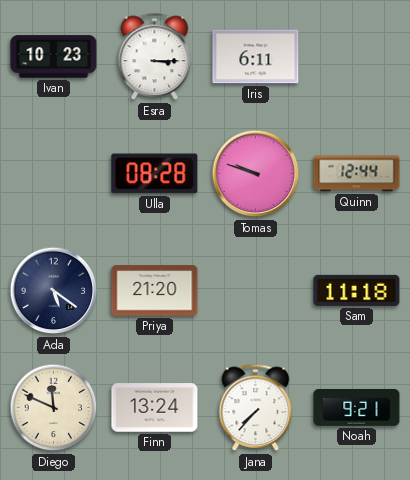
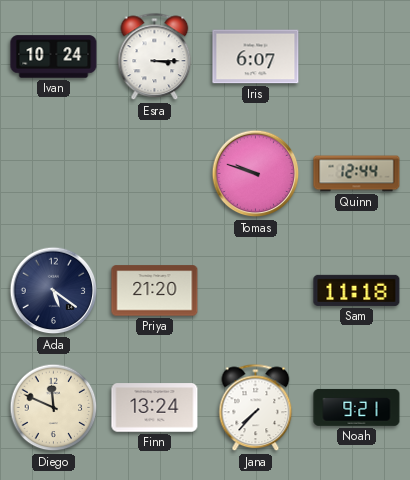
Ivan: 10:23 -> 10:24
Iris: 6:11 -> 6:07
Ulla: 08:28 -> none
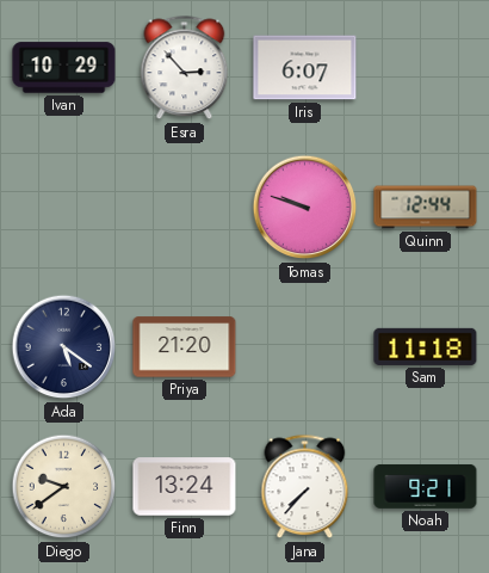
Ivan: 10:24 -> 10:29
Esra: 3:15 -> 2:53
Diego: 11:49 -> 9:39
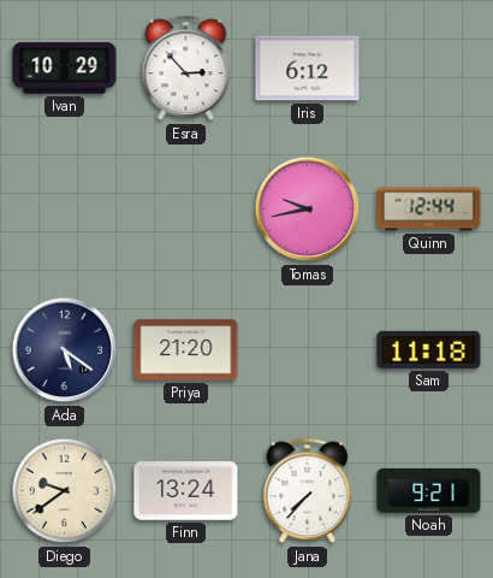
Iris: 6:07 -> 6:12
Tomas: 9:48 -> 9:43
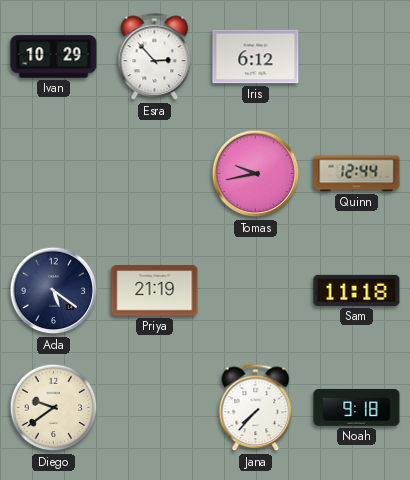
Priya: 21:20 -> 21:19
Finn: 13:24 -> none
Noah: 9:21 -> 9:18
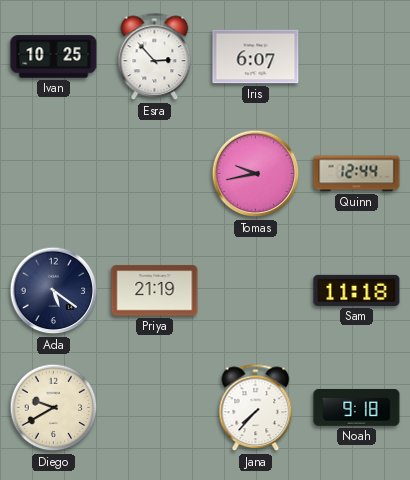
Ivan: 10:29 -> 10:25
Iris: 6:12 -> 6:07
Diego: 9:39 -> 9:40
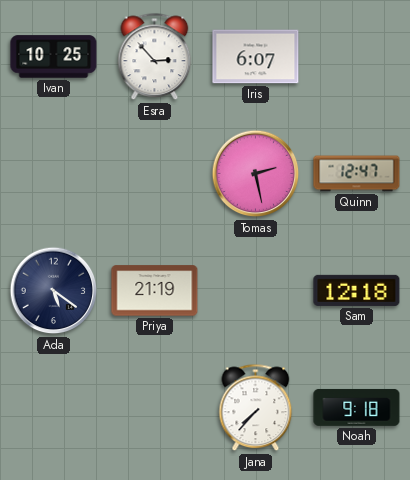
Tomas: 9:43 -> 2:28
Quinn: 12:44 -> 12:47
Sam: 11:18 -> 12:18
Diego: 9:40 -> none
